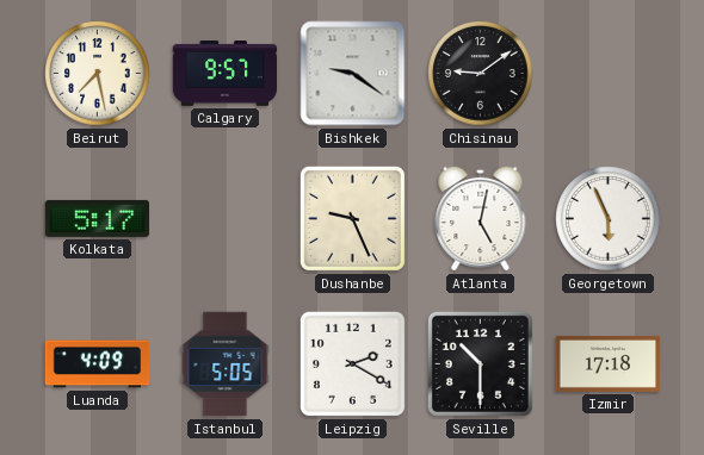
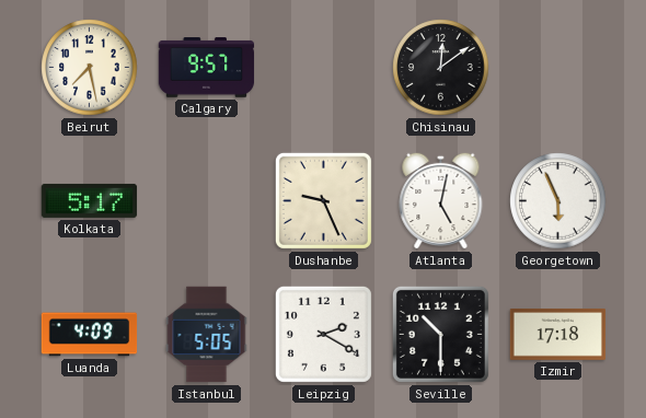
Bishkek: 9:21 -> none
Chisinau: 9:09 -> 12:09
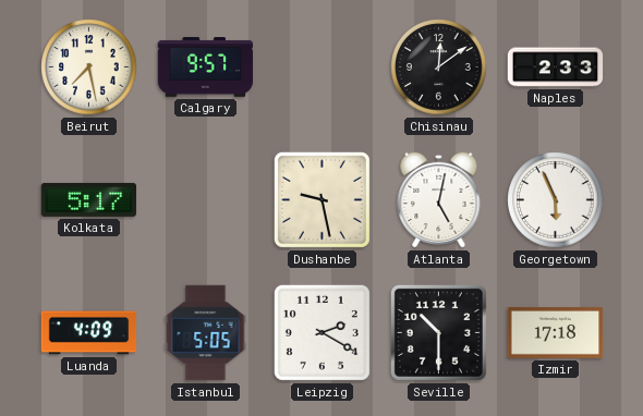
Naples: none -> 2:33
Dushanbe: 9:26 -> 9:28
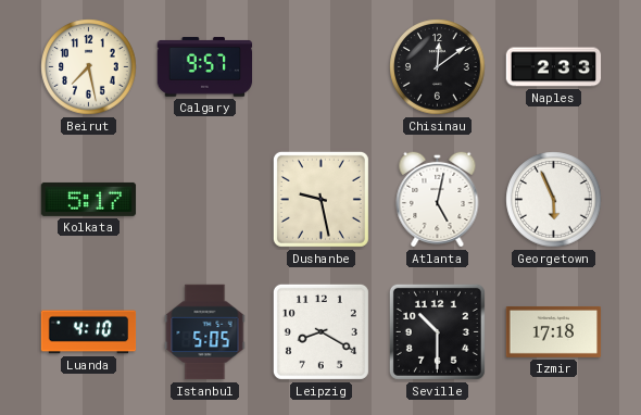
Luanda: 4:09 -> 4:10
Leipzig: 2:20 -> 8:20
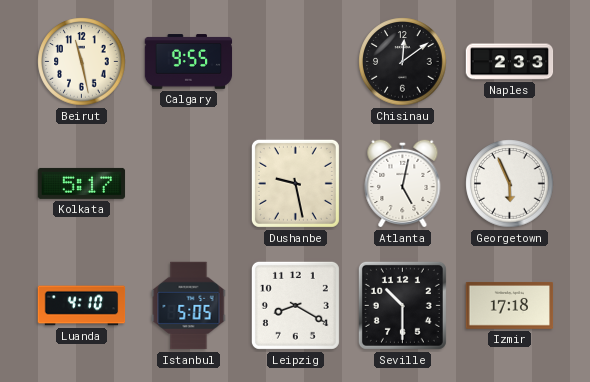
Beirut: 7:28 -> 11:28
Calgary: 9:57 -> 9:55
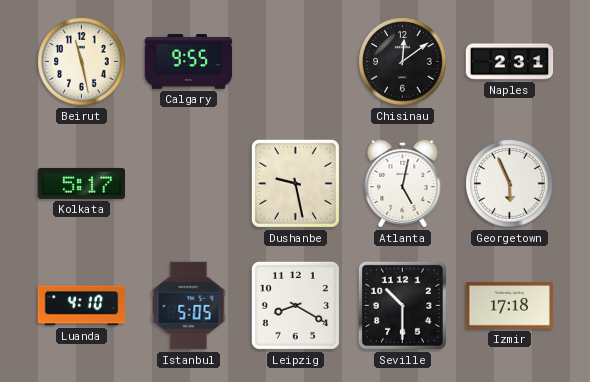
Naples: 2:33 -> 2:31
